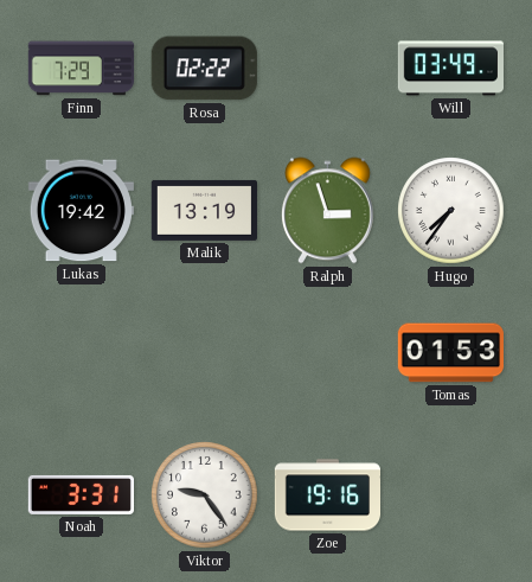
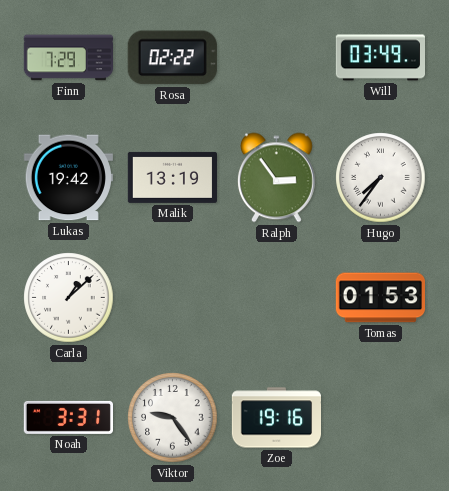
Ralph: 2:57 -> 2:54
Carla: none -> 1:08
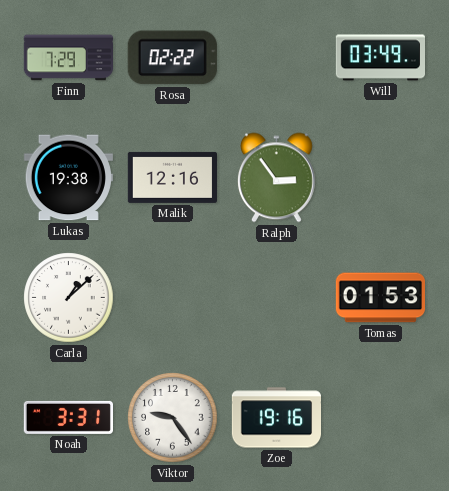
Lukas: 19:42 -> 19:38
Malik: 13:19 -> 12:16
Hugo: 7:36 -> none
